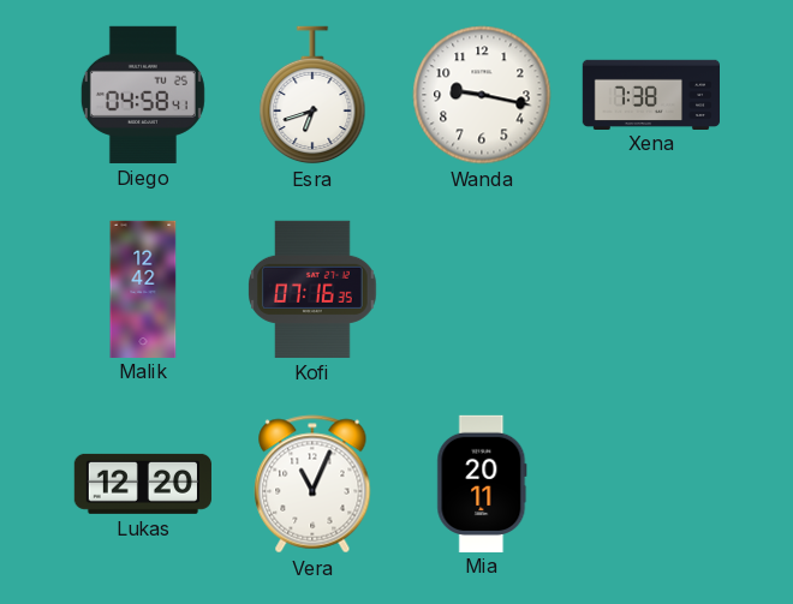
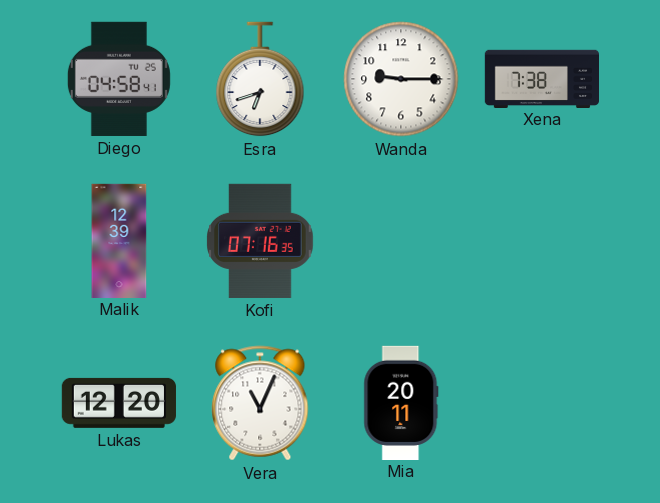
Wanda: 9:17 -> 9:15
Malik: 12:42 -> 12:39
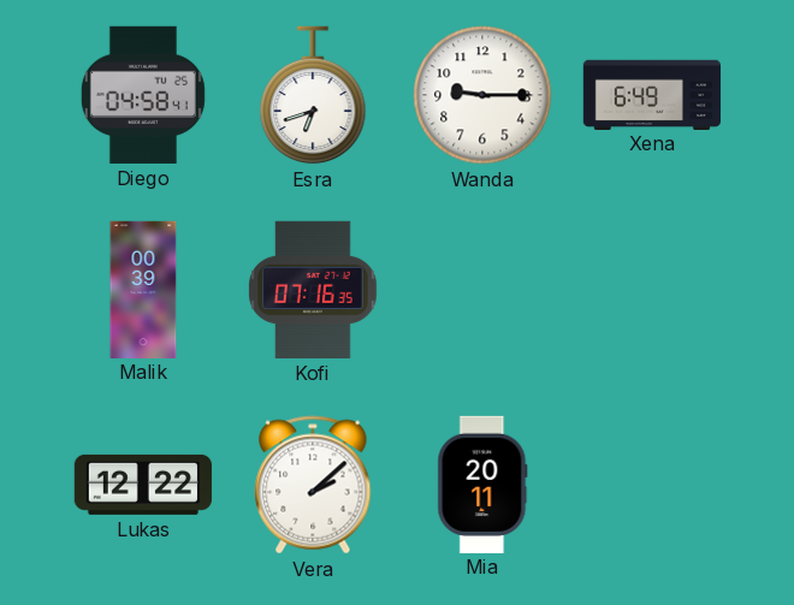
Xena: 7:38 -> 6:49
Malik: 12:39 -> 00:39
Lukas: 12:20 -> 12:22
Vera: 11:04 -> 2:08
